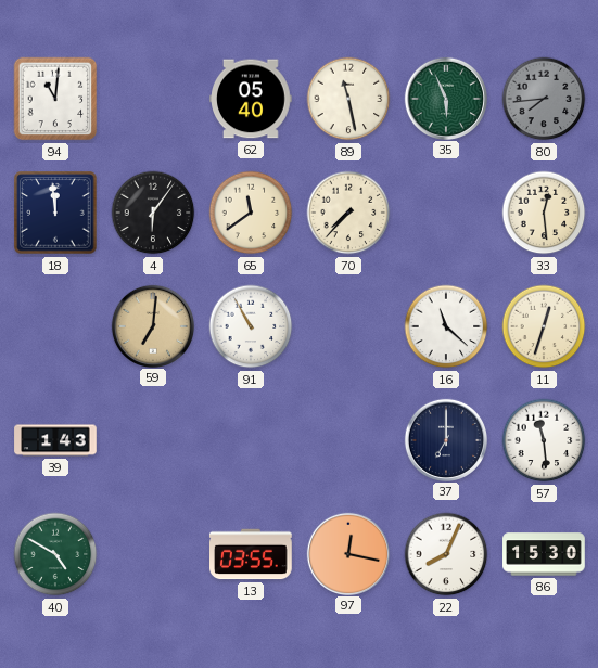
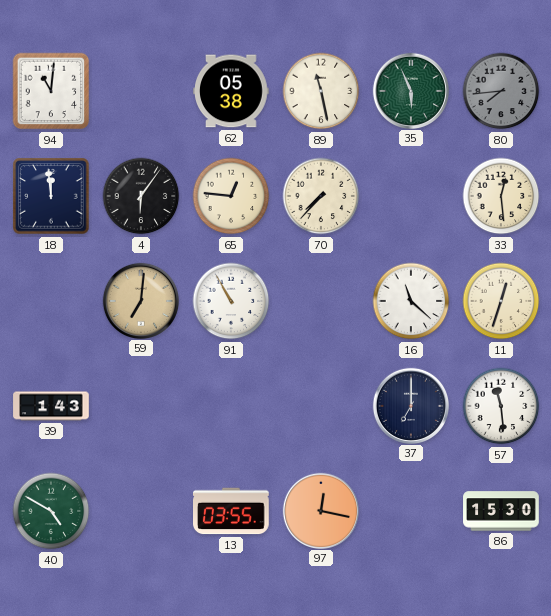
62: 05:40 -> 05:38
65: 11:39 -> 12:46
22: 8:04 -> none
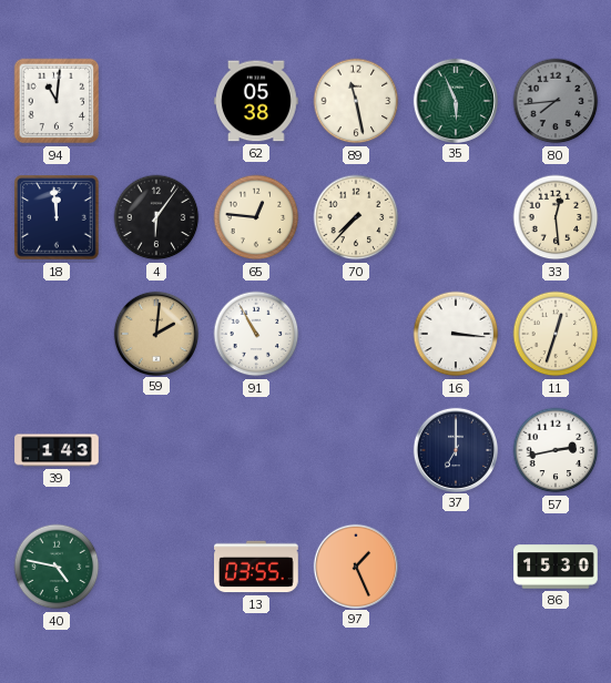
59: 7:01 -> 2:01
16: 11:22 -> 3:16
57: 11:29 -> 2:43
40: 4:50 -> 4:47
97: 12:17 -> 1:26
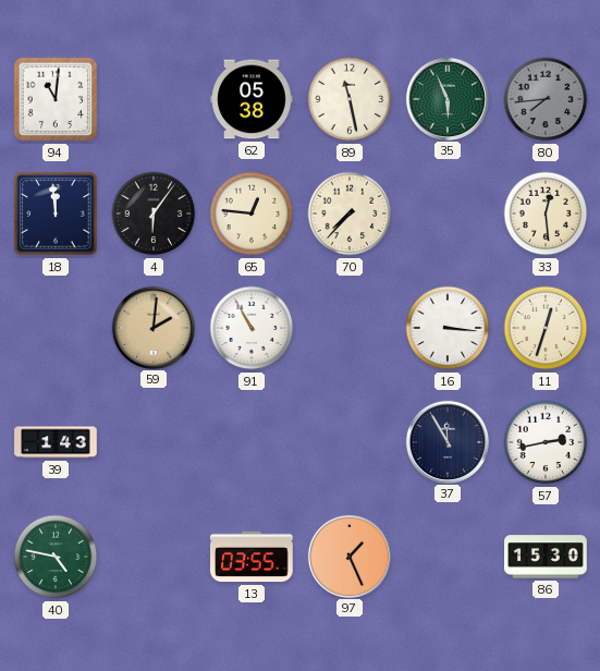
37: 7:00 -> 11:55
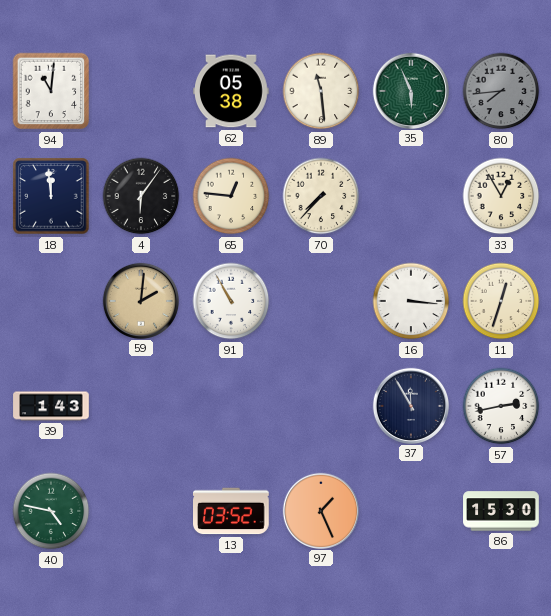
89: 11:28 -> 11:29
33: 12:29 -> 12:55
13: 03:55 -> 03:52
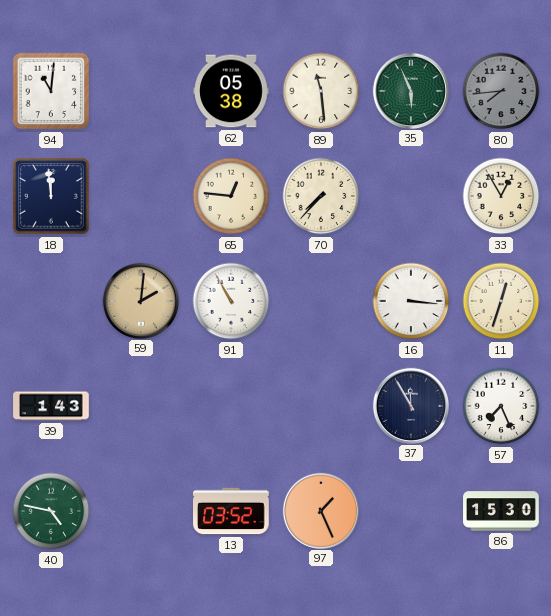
4: 6:06 -> none
57: 2:43 -> 7:26
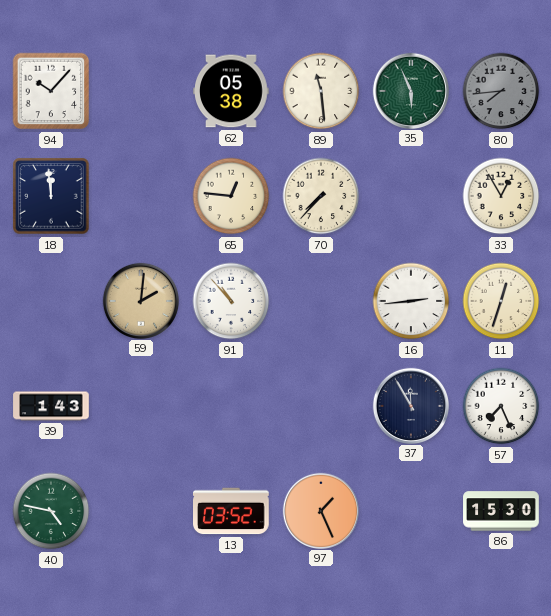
94: 11:01 -> 10:07
91: 10:55 -> 10:53
16: 3:16 -> 2:44
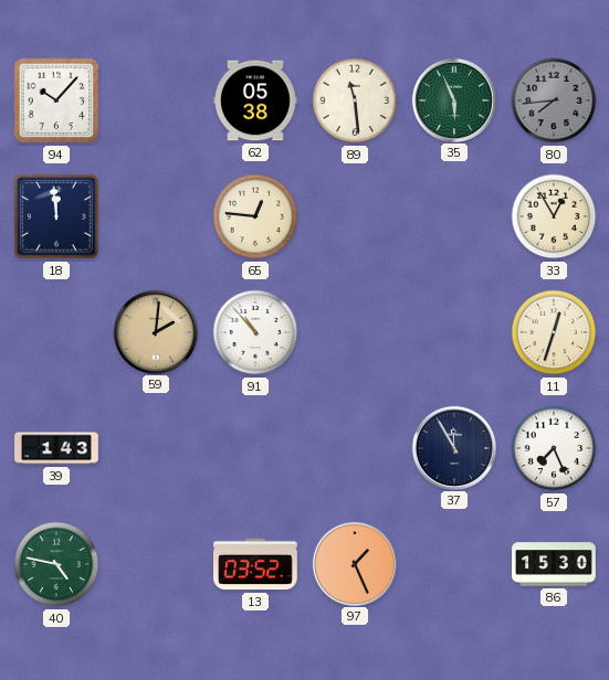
70: 7:37 -> none
16: 2:44 -> none
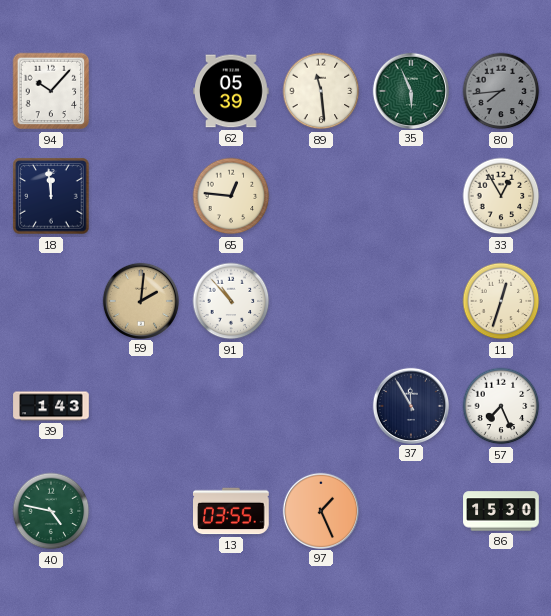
62: 05:38 -> 05:39
13: 03:52 -> 03:55
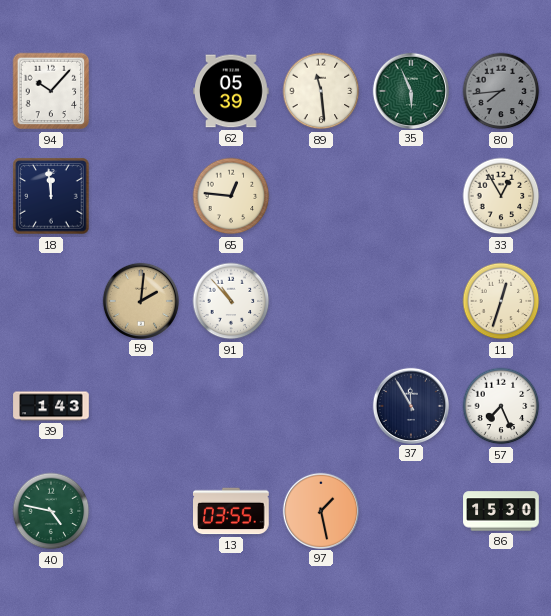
97: 1:26 -> 1:28
